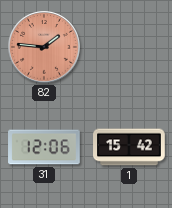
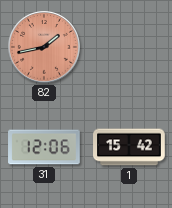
82: 1:46 -> 1:43
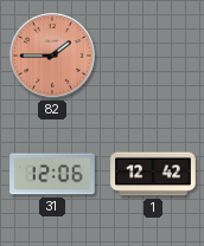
82: 1:43 -> 1:45
1: 15:42 -> 12:42
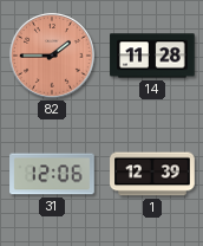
14: none -> 11:28
1: 12:42 -> 12:39
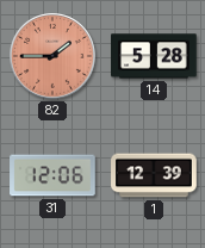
14: 11:28 -> 5:28
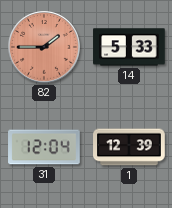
14: 5:28 -> 5:33
31: 12:06 -> 12:04
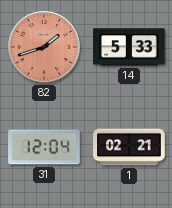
82: 1:45 -> 1:42
1: 12:39 -> 02:21
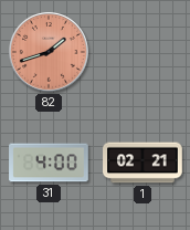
14: 5:33 -> none
31: 12:04 -> 4:00
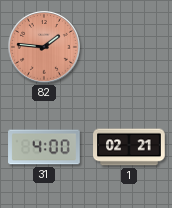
82: 1:42 -> 1:46
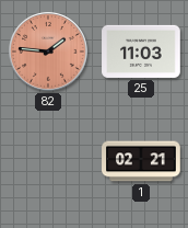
25: none -> 11:03
31: 4:00 -> none
